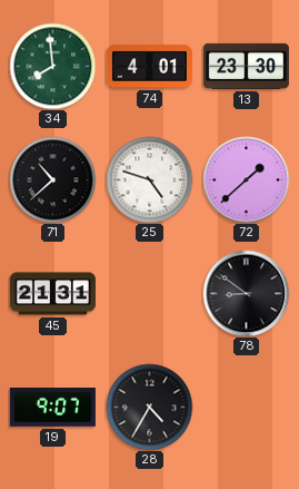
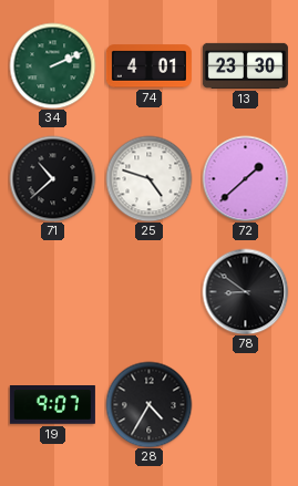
34: 7:59 -> 2:11
45: 21:31 -> none
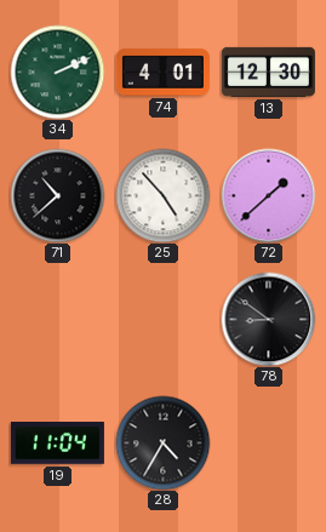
13: 23:30 -> 12:30
25: 4:48 -> 4:53
19: 9:07 -> 11:04
